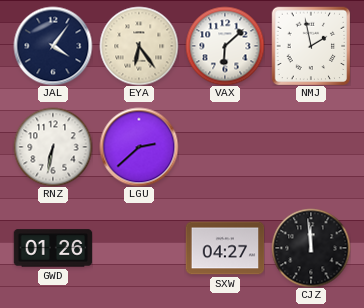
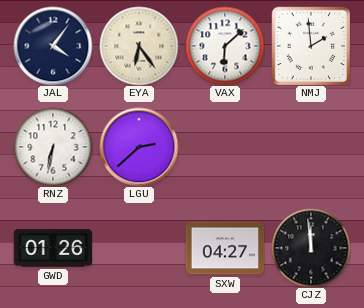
NMJ: 1:58 -> 1:59
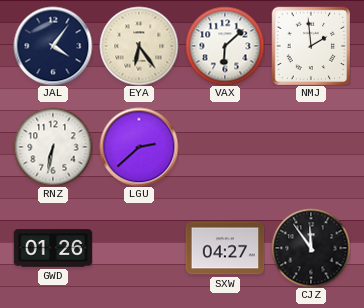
CJZ: 11:59 -> 11:54
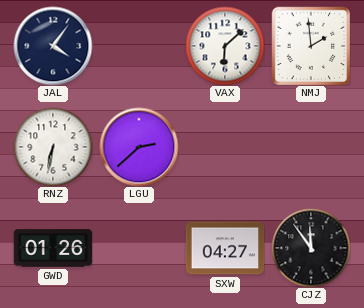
EYA: 6:24 -> none
